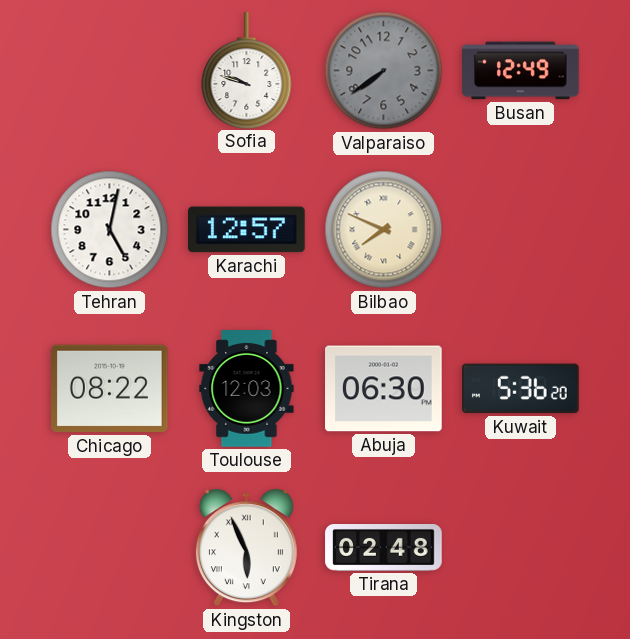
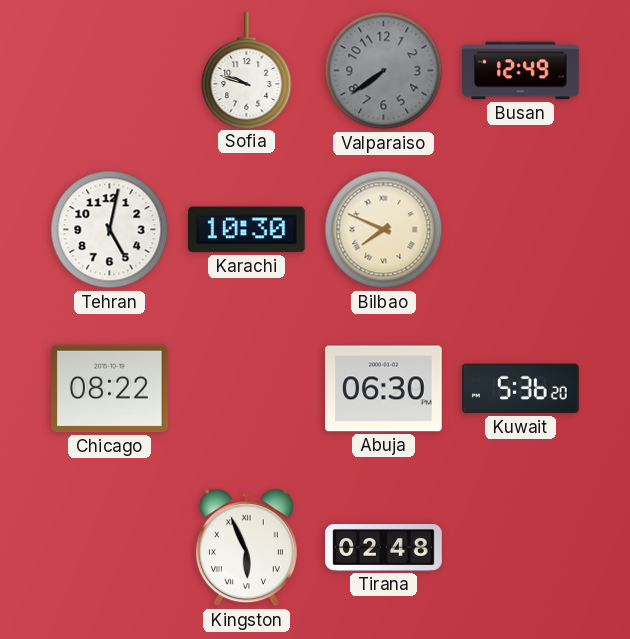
Karachi: 12:57 -> 10:30
Toulouse: 12:03 -> none
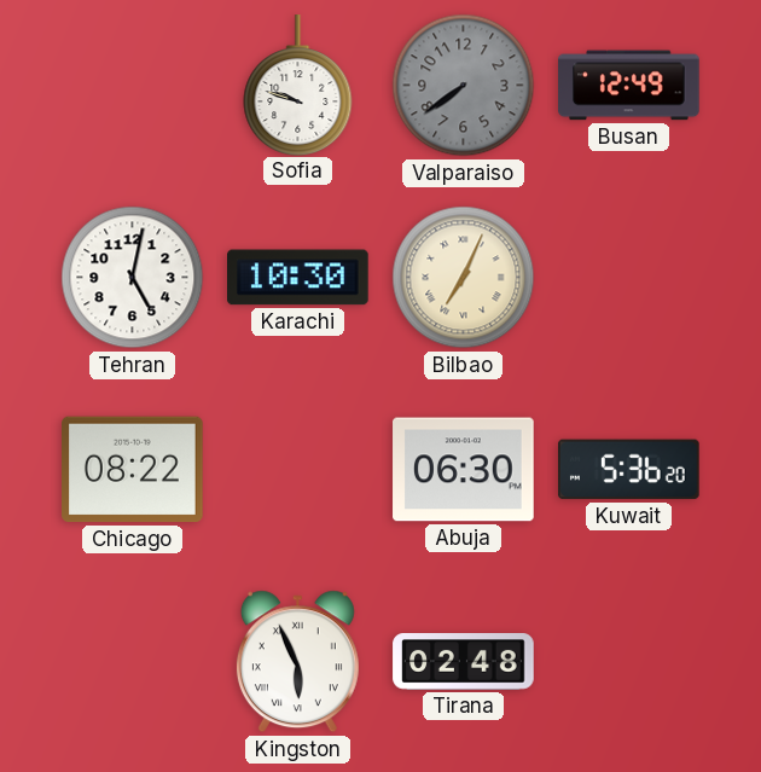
Bilbao: 7:49 -> 7:04
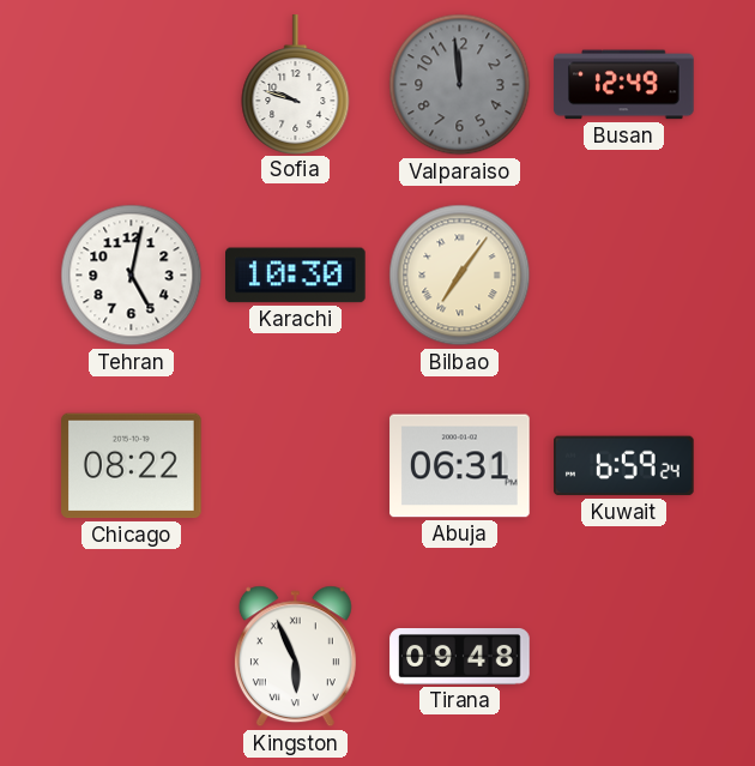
Valparaiso: 7:39 -> 11:59
Bilbao: 7:04 -> 7:06
Abuja: 06:30 -> 06:31
Kuwait: 5:36 -> 6:59
Tirana: 02:48 -> 09:48
